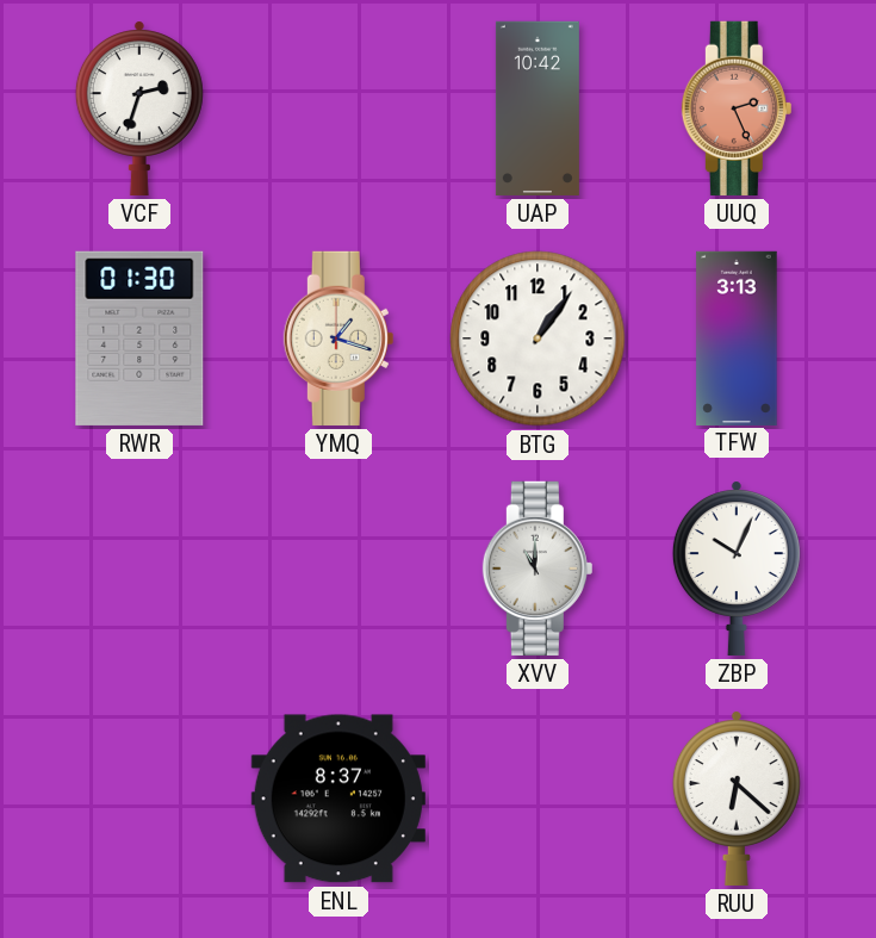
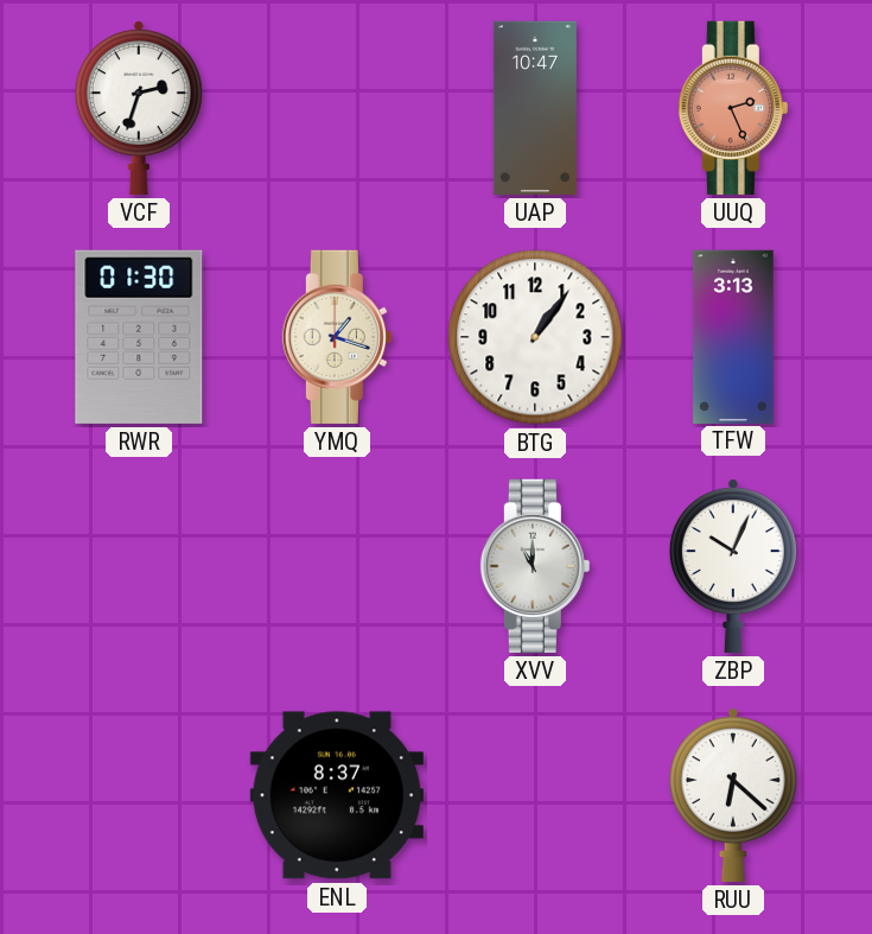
UAP: 10:42 -> 10:47
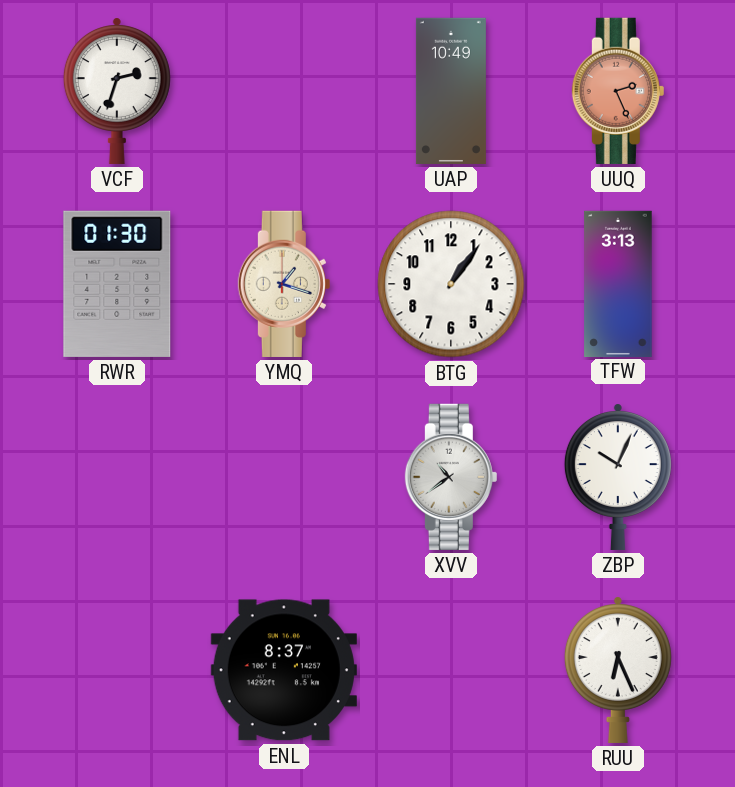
UAP: 10:47 -> 10:49
XVV: 11:00 -> 10:39
RUU: 6:22 -> 6:26
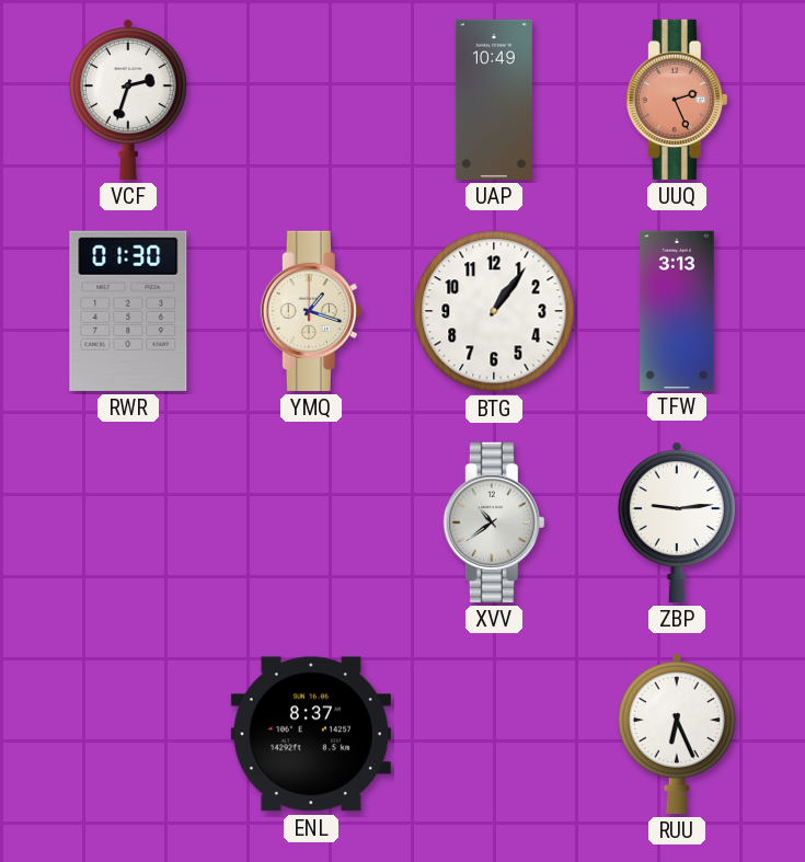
ZBP: 10:04 -> 9:14
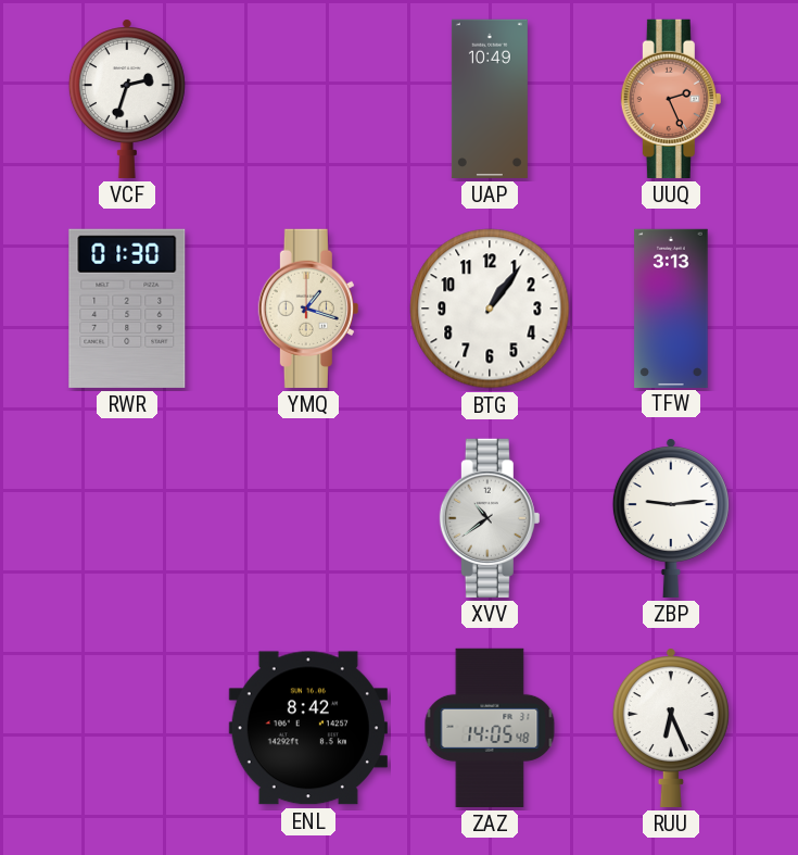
ENL: 8:37 -> 8:42
ZAZ: none -> 14:05
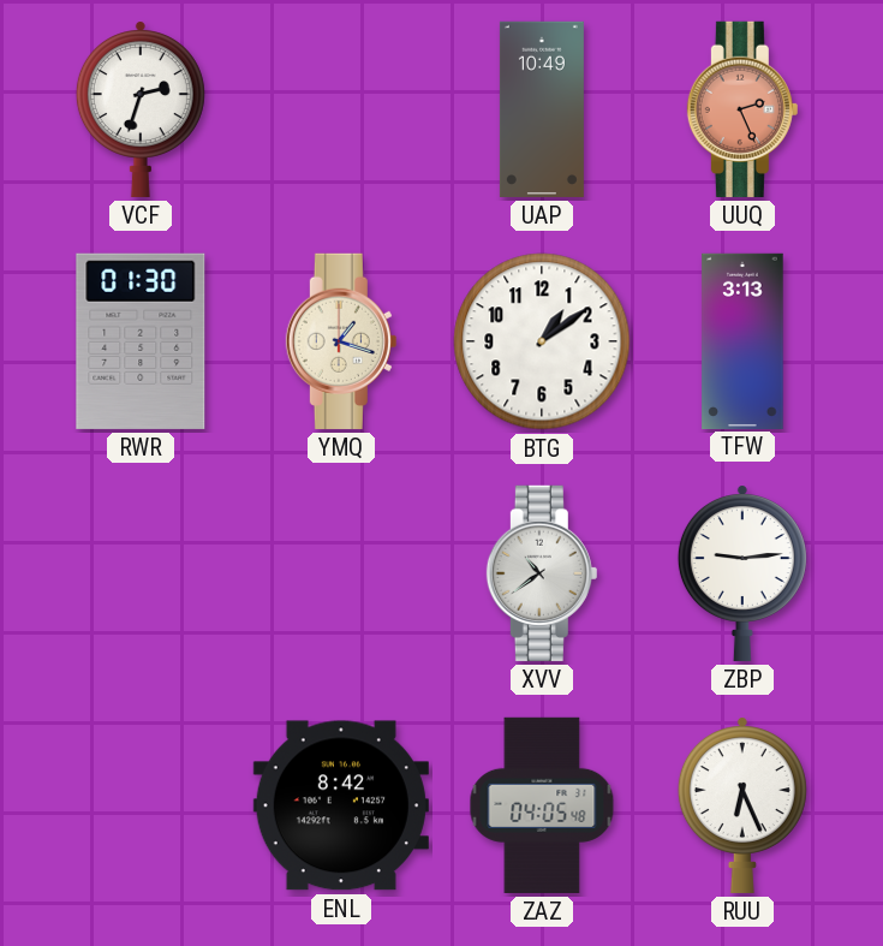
BTG: 1:06 -> 1:09
ZAZ: 14:05 -> 04:05
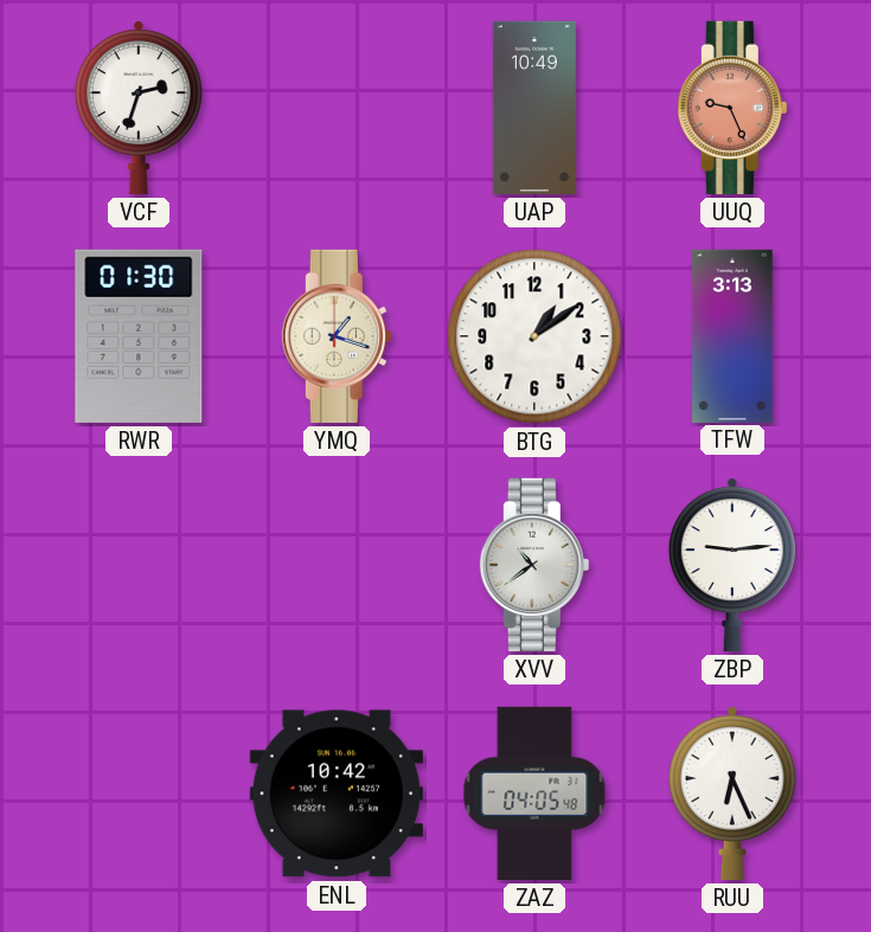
UUQ: 2:26 -> 9:26
ENL: 8:42 -> 10:42
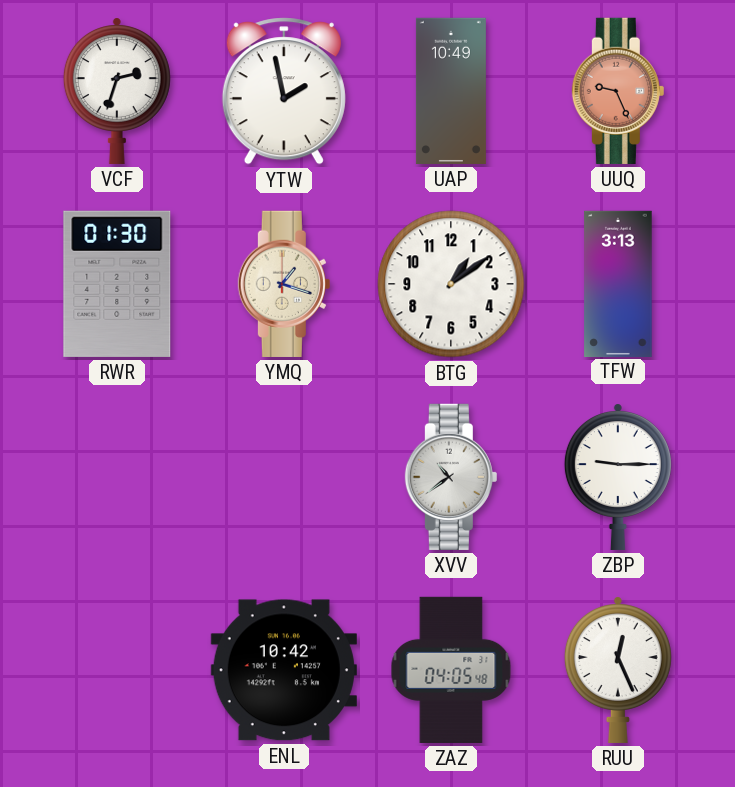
YTW: none -> 1:58
ZBP: 9:14 -> 9:15
RUU: 6:26 -> 12:26
